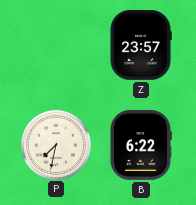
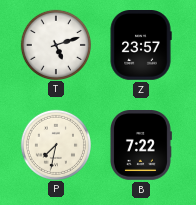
T: none -> 5:12
B: 6:22 -> 7:22
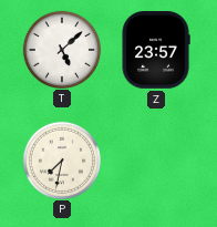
T: 5:12 -> 5:08
B: 7:22 -> none
